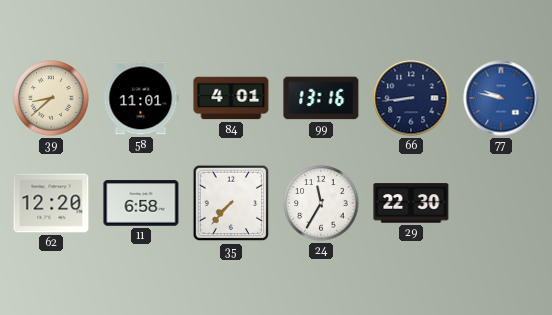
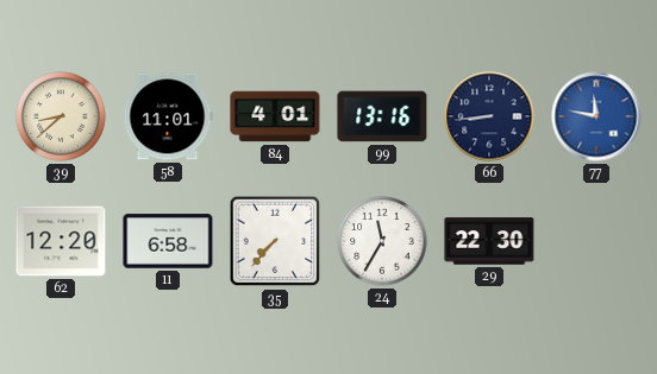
77: 9:47 -> 11:47
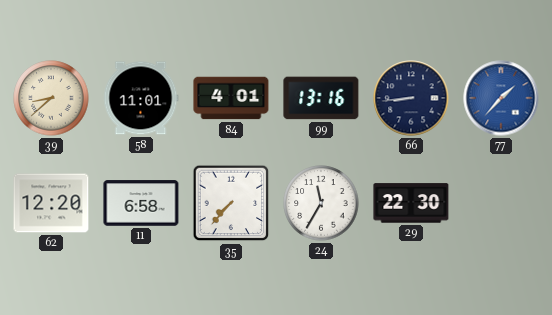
77: 11:47 -> 1:37
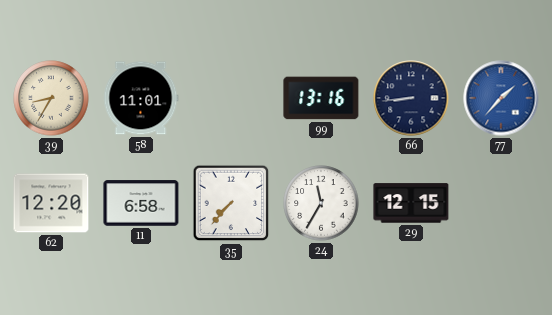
39: 8:38 -> 8:35
84: 4:01 -> none
29: 22:30 -> 12:15
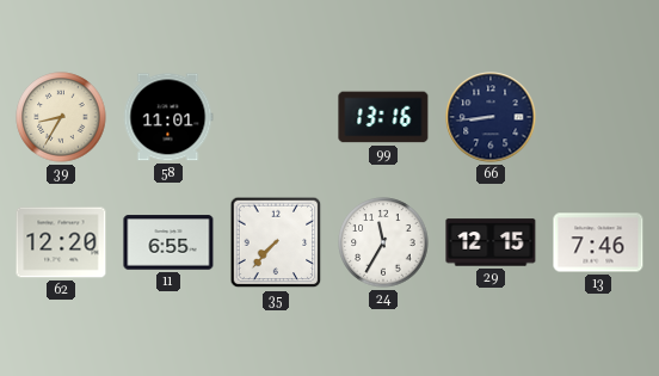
77: 1:37 -> none
11: 6:58 -> 6:55
13: none -> 7:46
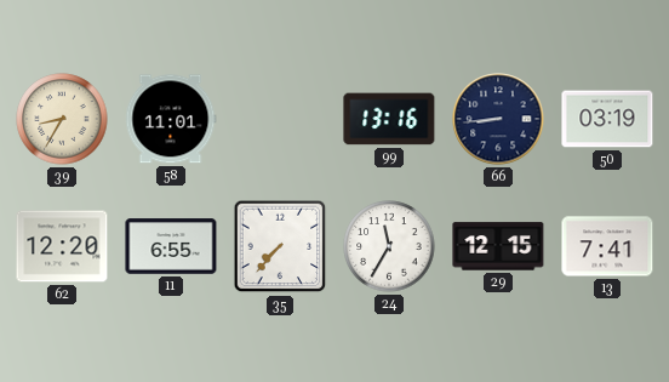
50: none -> 03:19
13: 7:46 -> 7:41
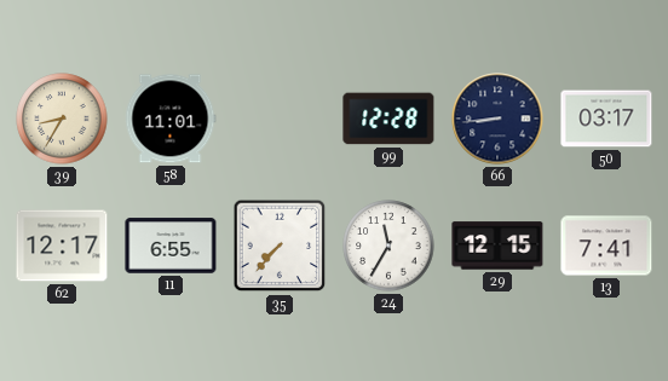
99: 13:16 -> 12:28
50: 03:19 -> 03:17
62: 12:20 -> 12:17
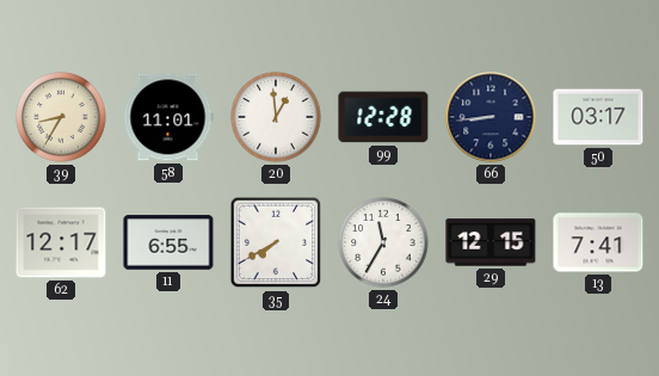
20: none -> 12:59
35: 7:37 -> 7:40
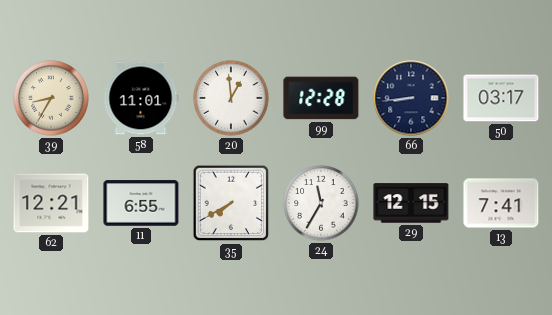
62: 12:17 -> 12:21
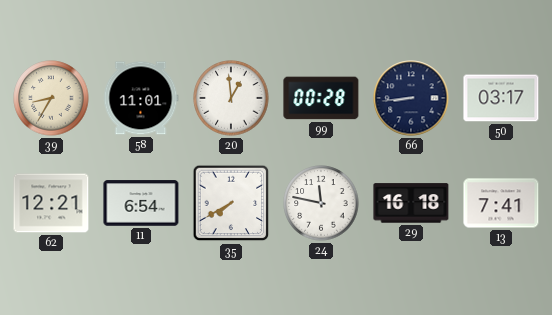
99: 12:28 -> 00:28
11: 6:55 -> 6:54
24: 11:35 -> 11:47
29: 12:15 -> 16:18
